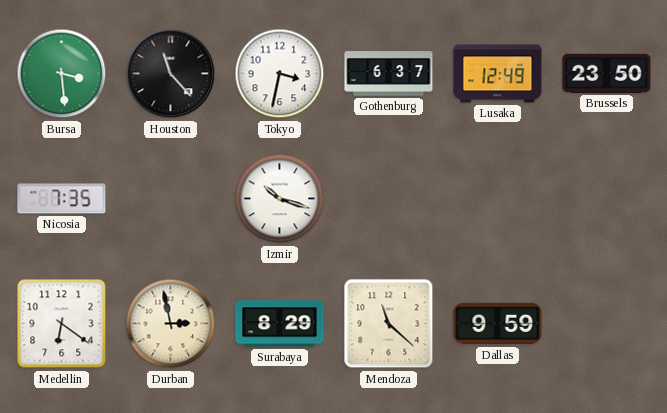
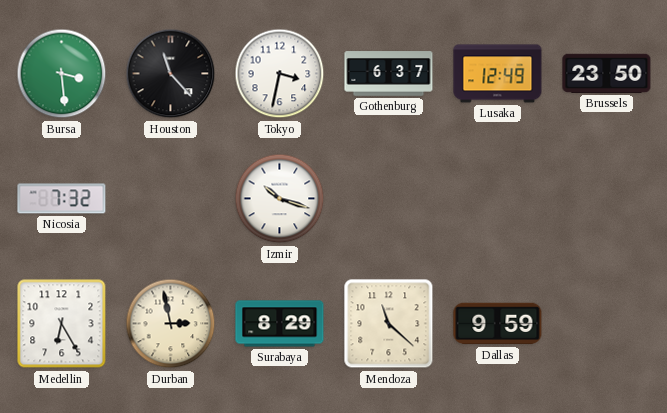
Nicosia: 7:35 -> 7:32
Medellin: 6:21 -> 6:25
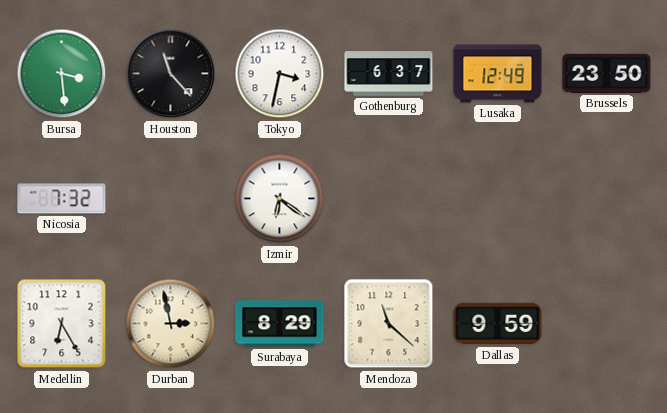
Izmir: 10:18 -> 6:21
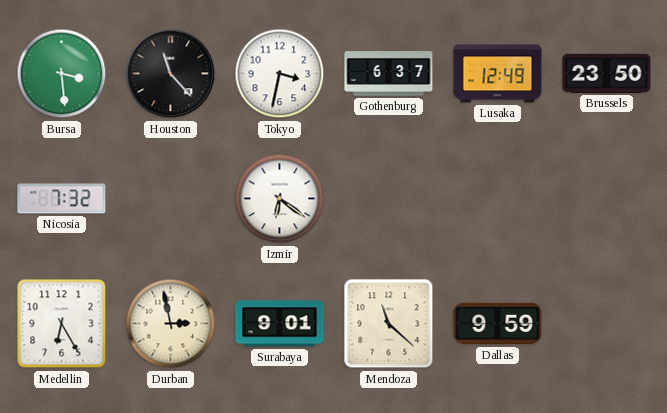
Surabaya: 8:29 -> 9:01
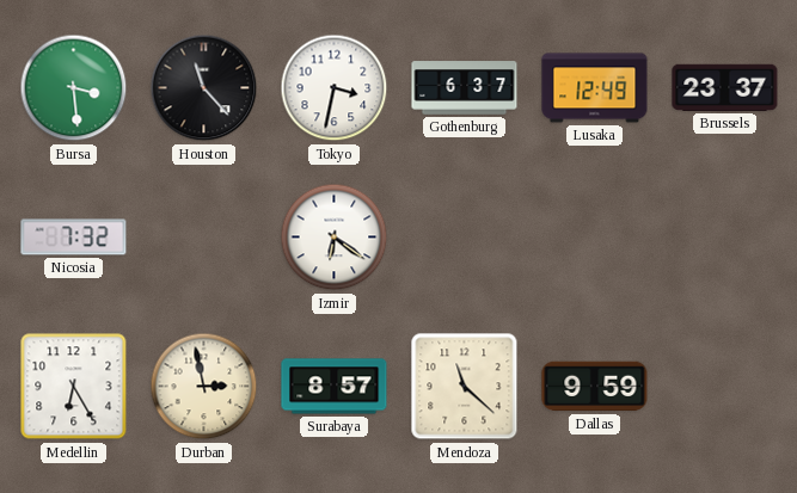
Brussels: 23:50 -> 23:37
Surabaya: 9:01 -> 8:57
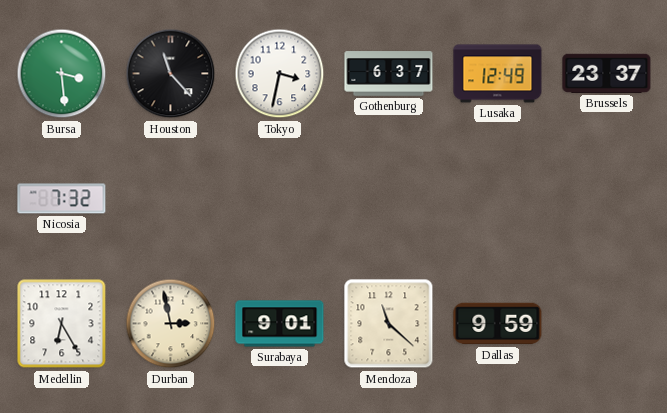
Izmir: 6:21 -> none
Surabaya: 8:57 -> 9:01
